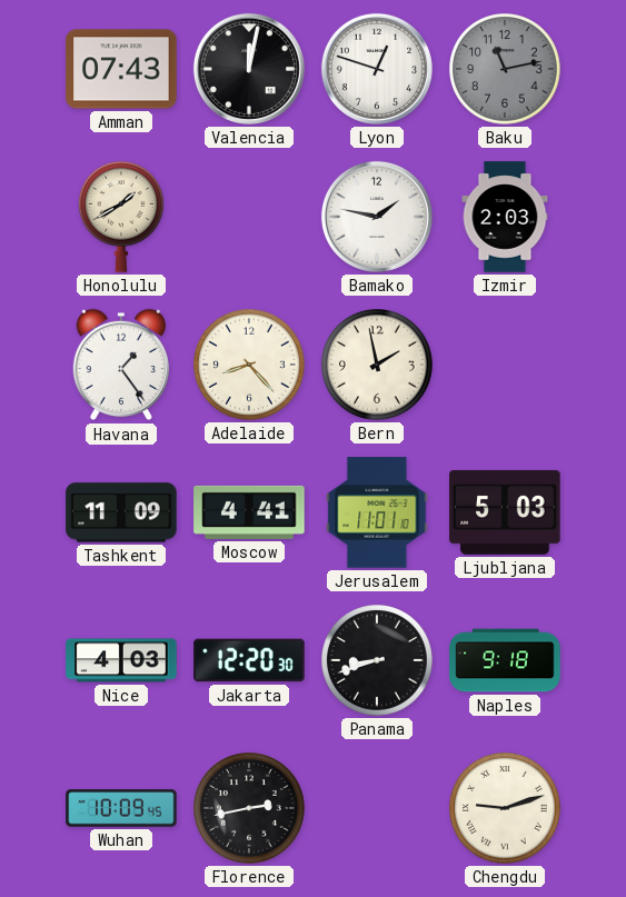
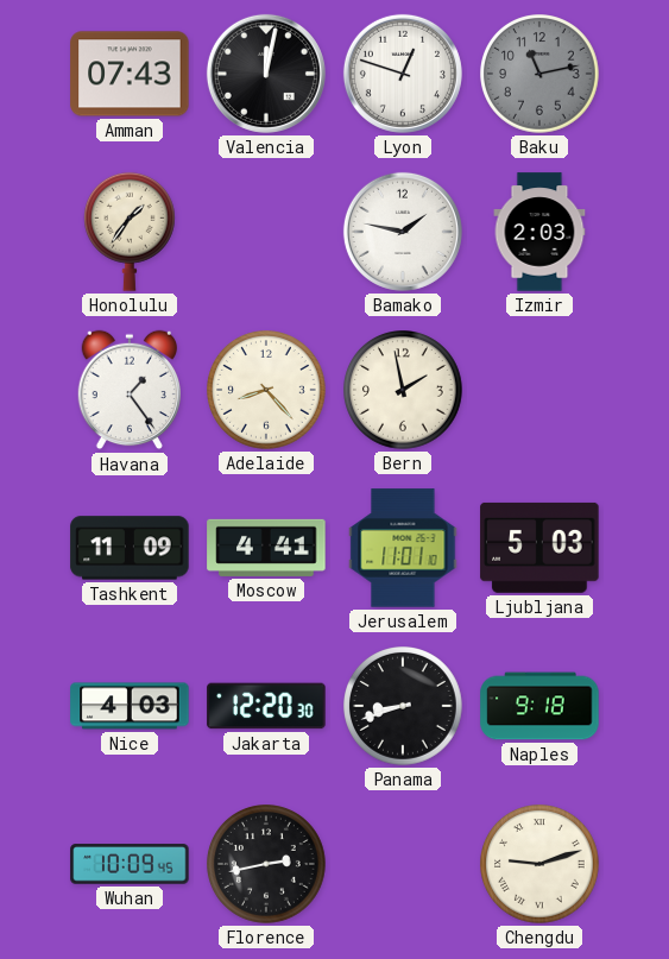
Honolulu: 1:40 -> 1:36
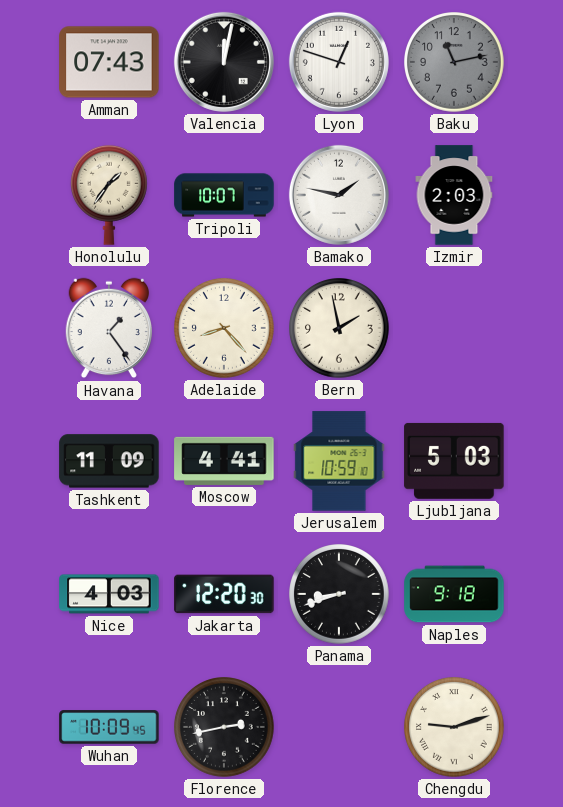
Tripoli: none -> 10:07
Jerusalem: 11:01 -> 10:59
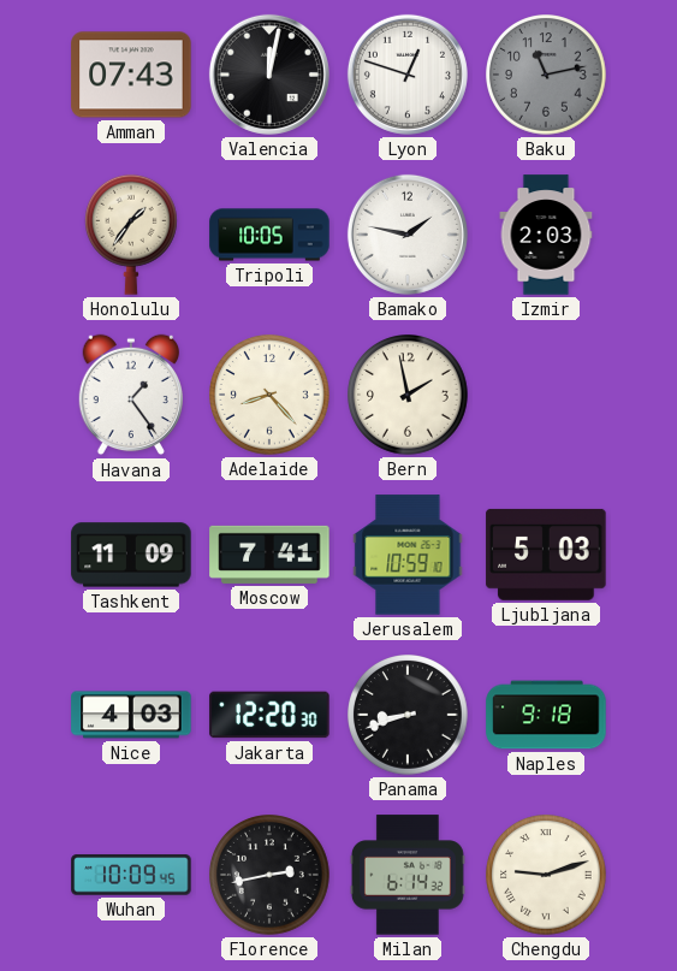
Tripoli: 10:07 -> 10:05
Moscow: 4:41 -> 7:41
Milan: none -> 6:14
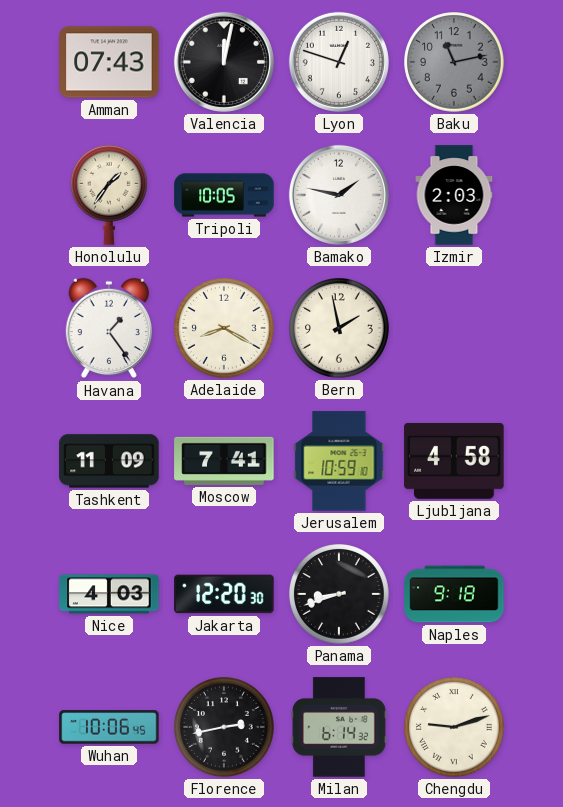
Adelaide: 8:23 -> 8:20
Ljubljana: 5:03 -> 4:58
Wuhan: 10:09 -> 10:06
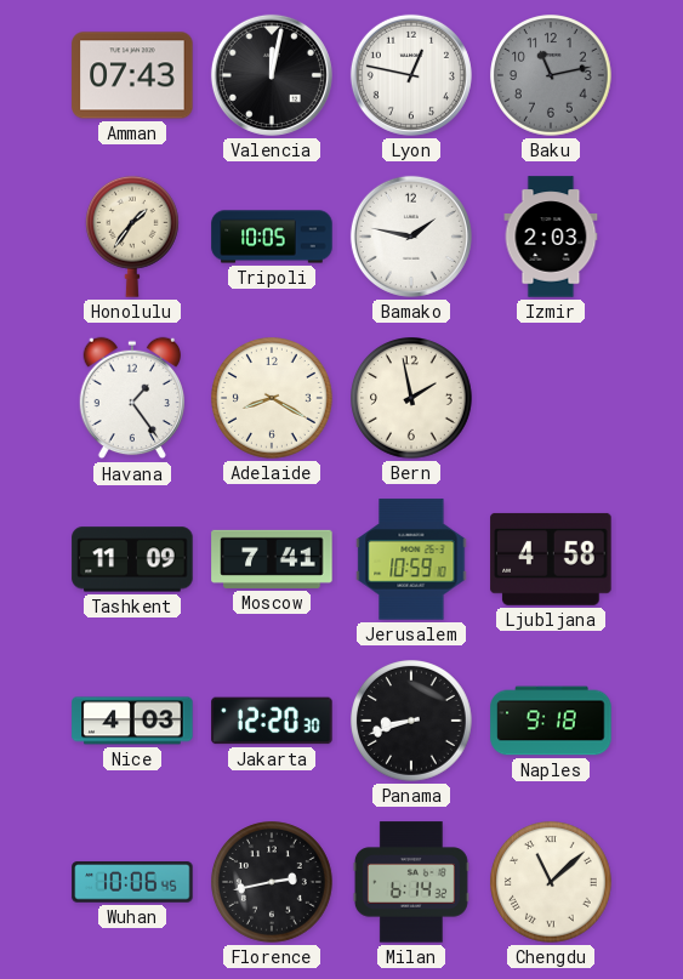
Lyon: 12:48 -> 12:47
Chengdu: 9:12 -> 11:08
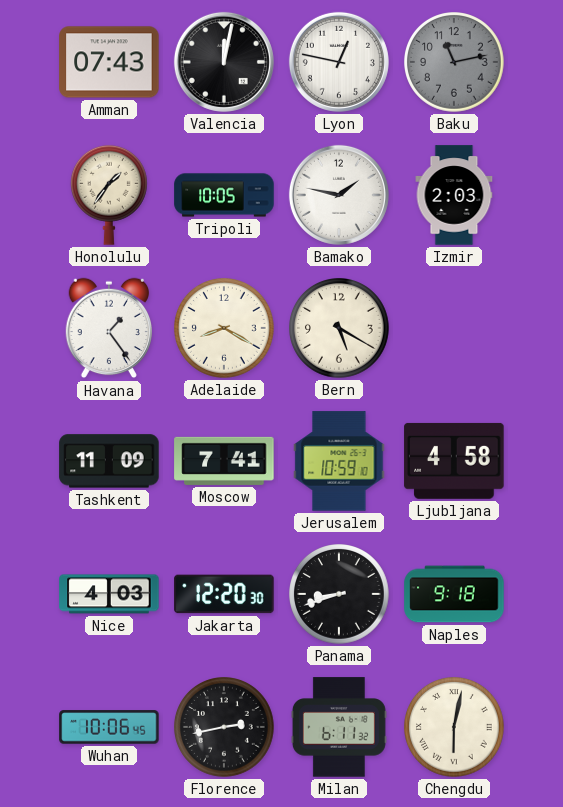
Bern: 1:58 -> 5:20
Milan: 6:14 -> 6:11
Chengdu: 11:08 -> 6:02
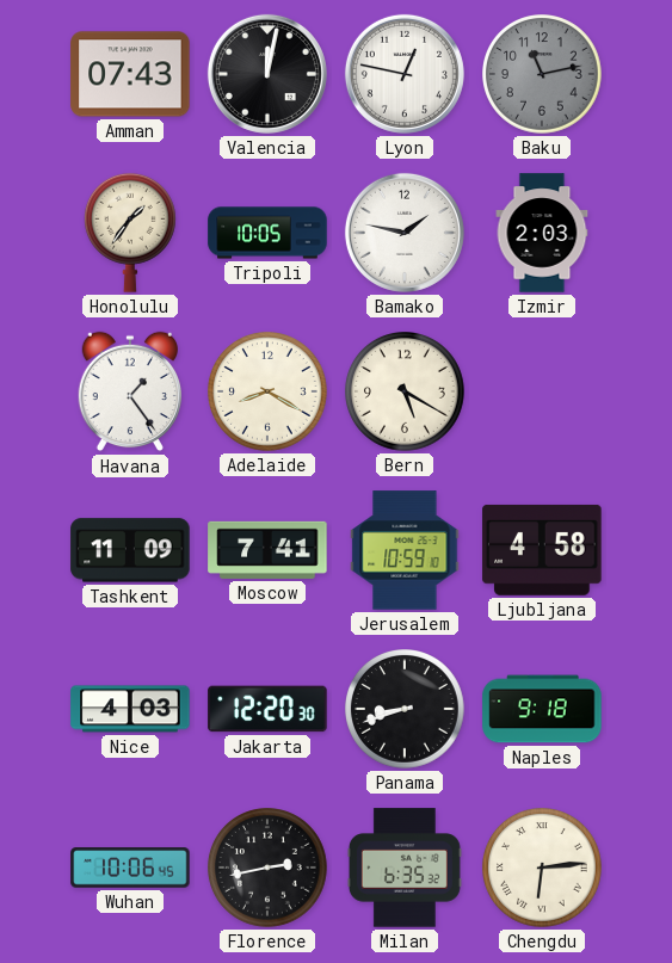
Milan: 6:11 -> 6:35
Chengdu: 6:02 -> 6:14
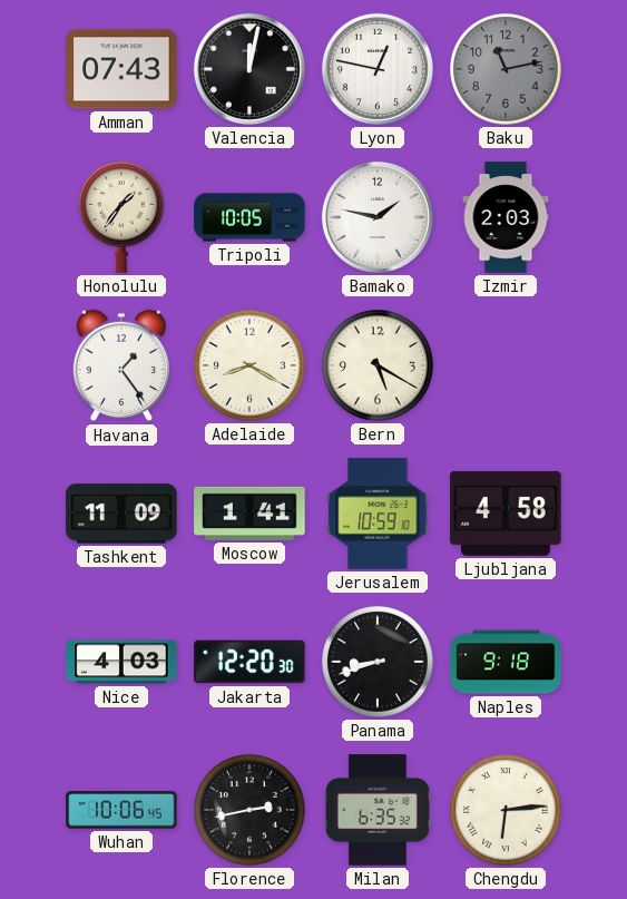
Moscow: 7:41 -> 1:41
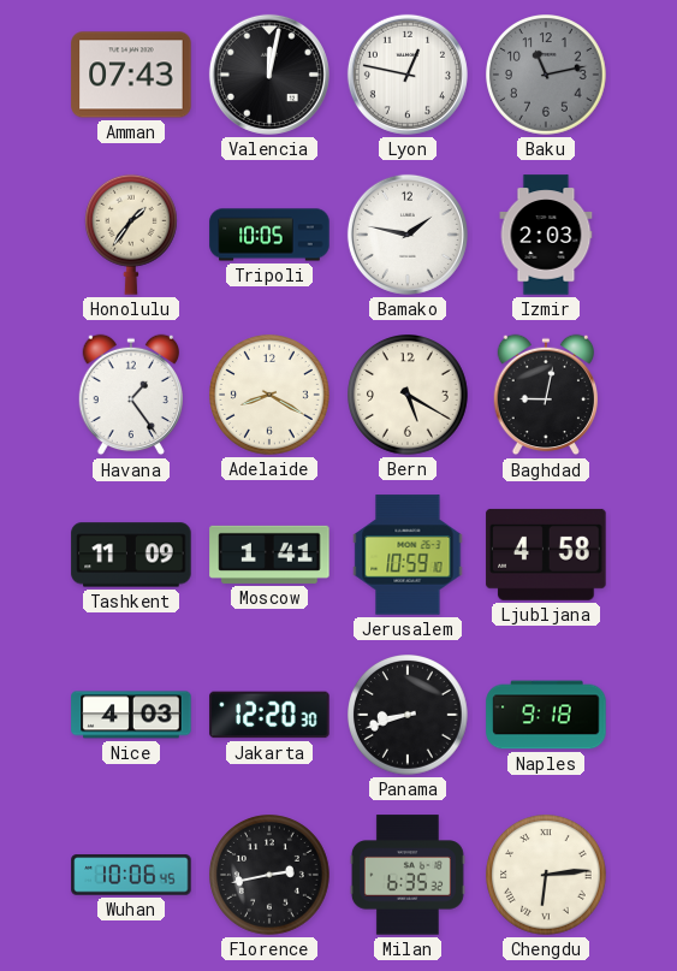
Baghdad: none -> 9:02
